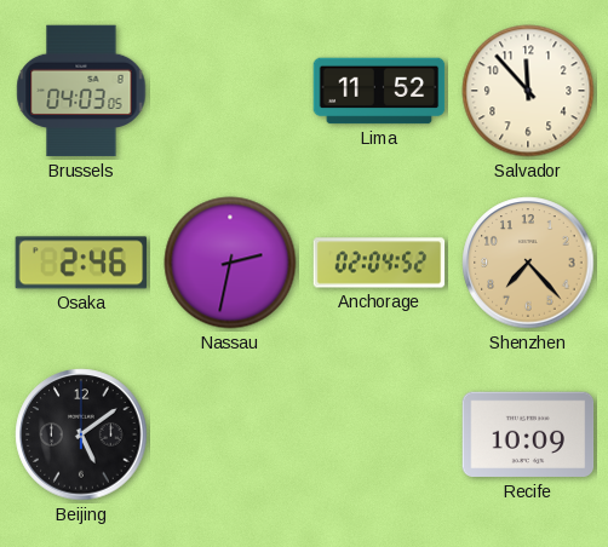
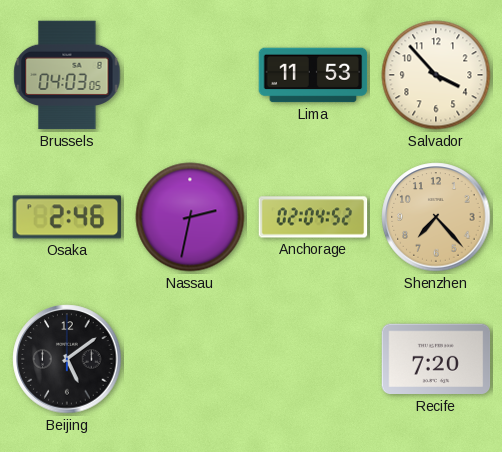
Lima: 11:52 -> 11:53
Salvador: 11:53 -> 3:53
Recife: 10:09 -> 7:20
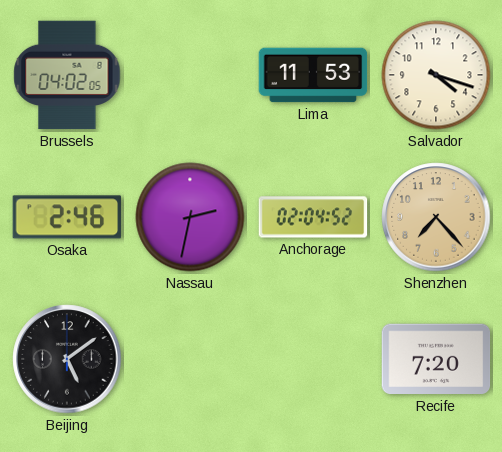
Brussels: 04:03 -> 04:02
Salvador: 3:53 -> 4:18
